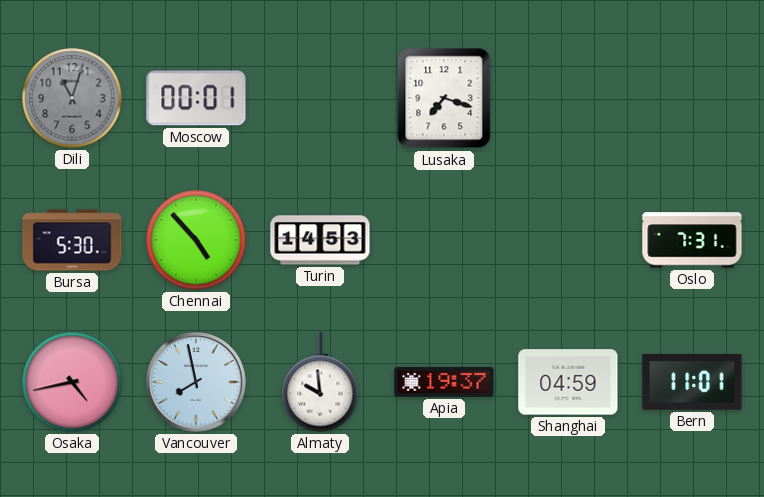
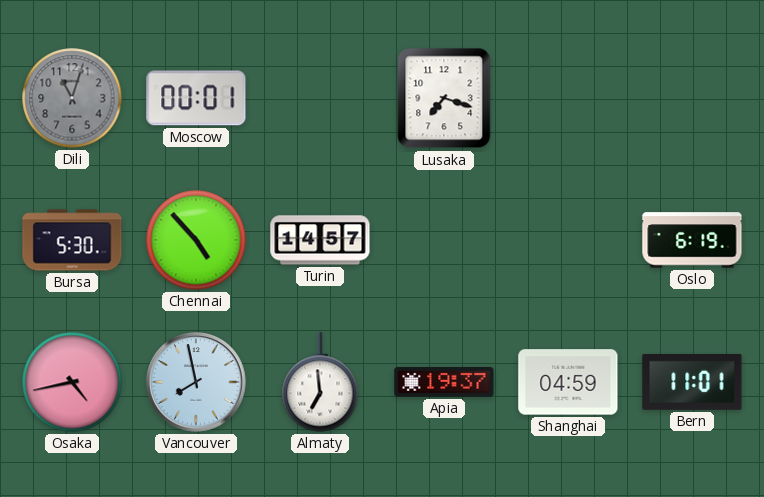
Turin: 14:53 -> 14:57
Oslo: 7:31 -> 6:19
Almaty: 9:59 -> 6:59
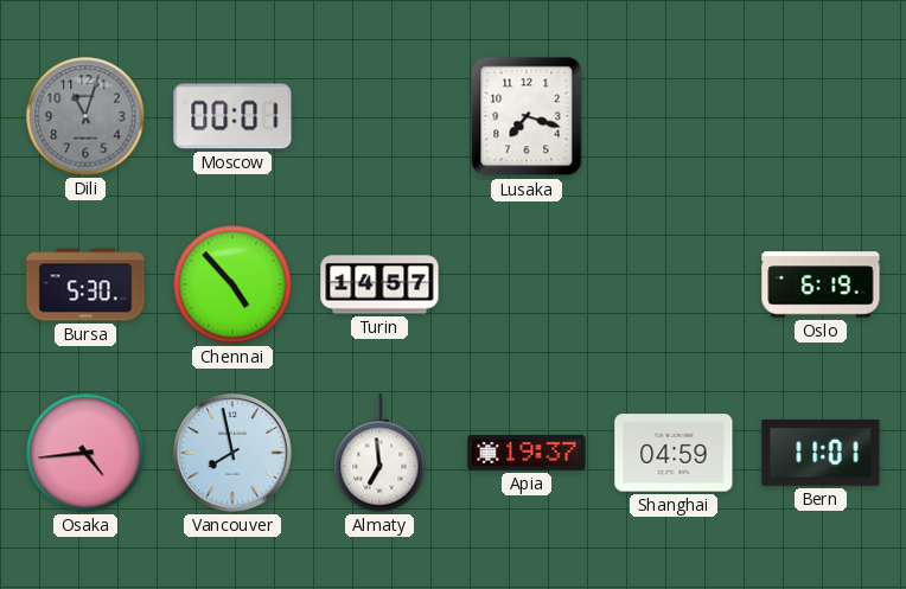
Osaka: 4:43 -> 4:44
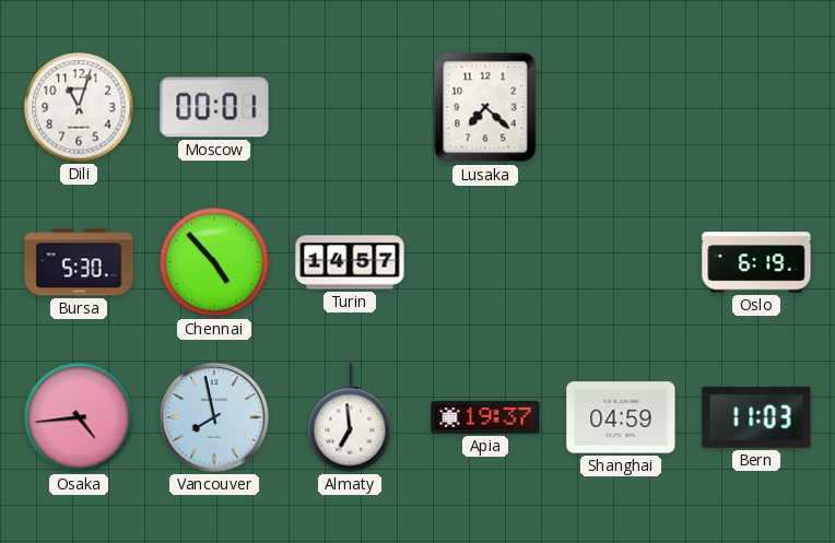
Dili dial: grey -> white
Lusaka: 7:18 -> 7:22
Bern: 11:01 -> 11:03
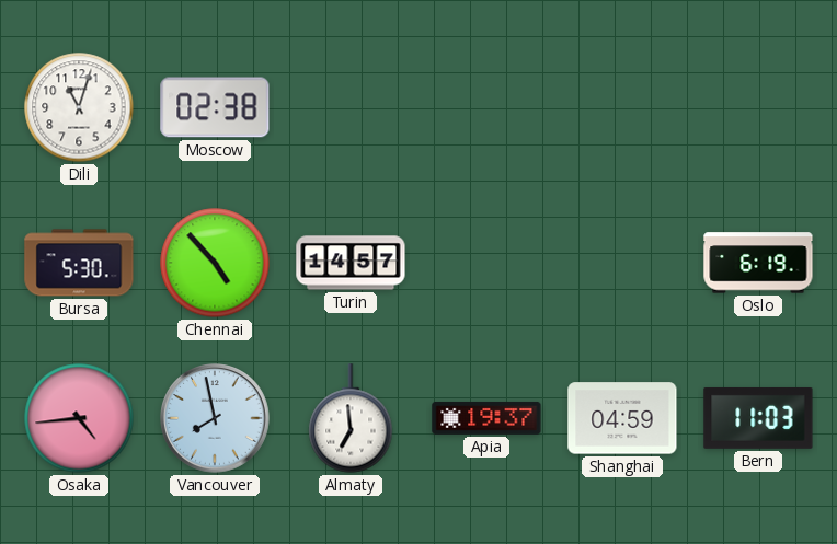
Moscow: 00:01 -> 02:38
Lusaka: 7:22 -> none
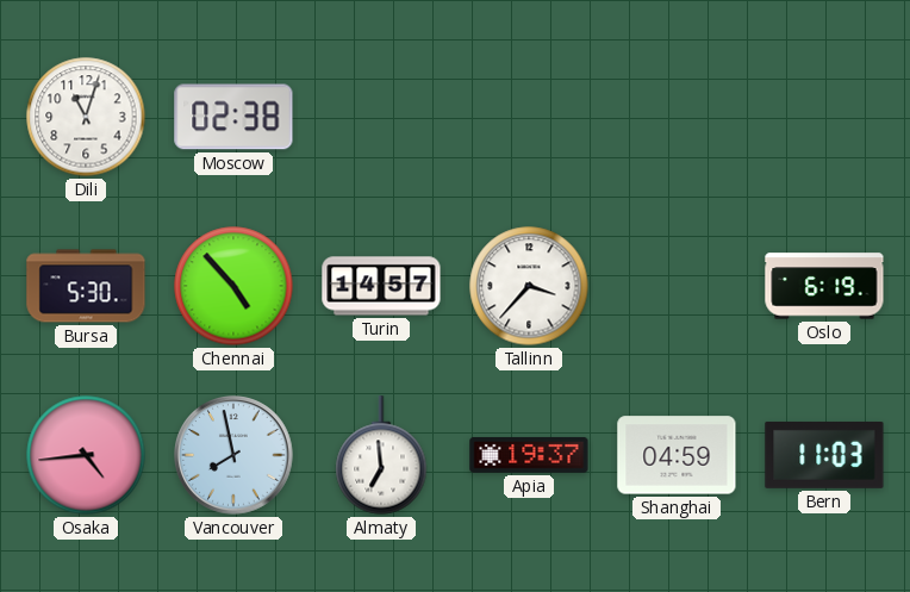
Tallinn: none -> 3:37
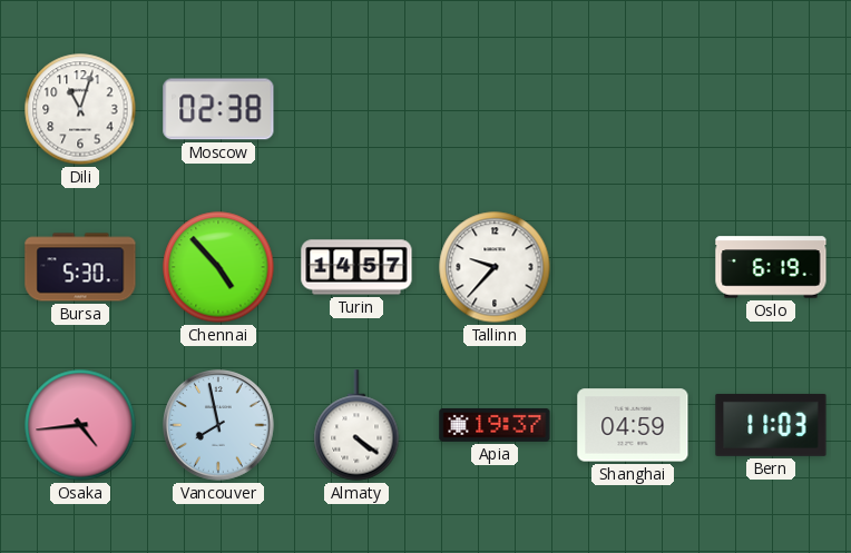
Tallinn: 3:37 -> 9:37
Almaty: 6:59 -> 4:21
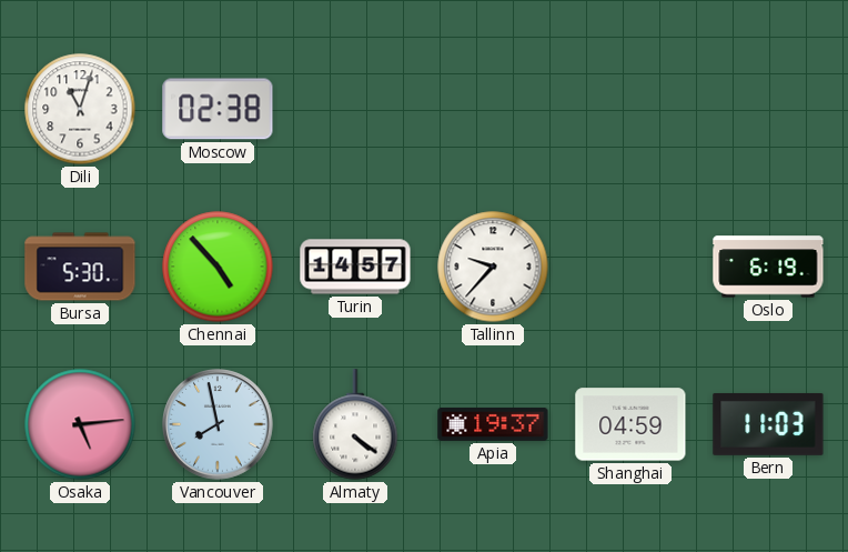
Osaka: 4:44 -> 5:14
